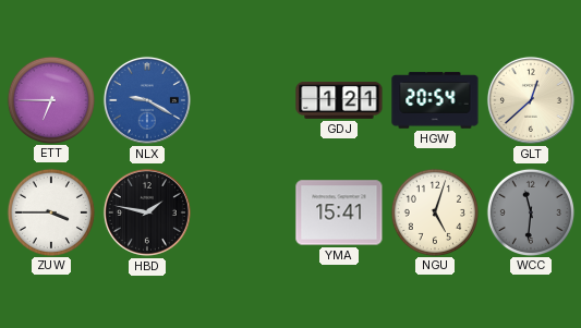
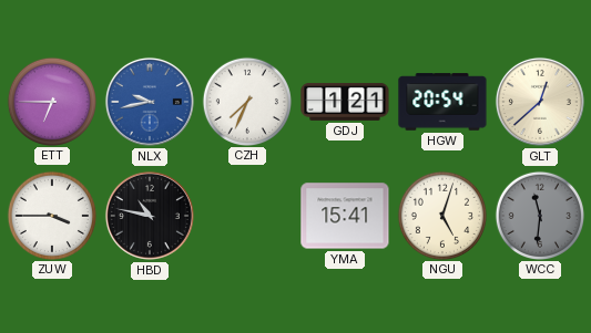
NLX: 9:20 -> 9:43
CZH: none -> 7:34
HBD: 1:47 -> 10:47
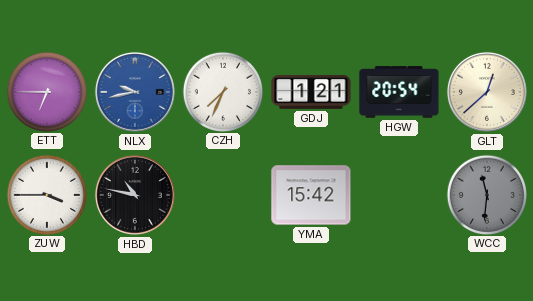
YMA: 15:41 -> 15:42
NGU: 5:03 -> none
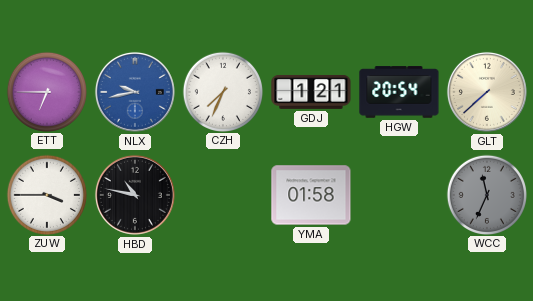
GLT: 12:38 -> 7:38
YMA: 15:42 -> 01:58
WCC: 11:31 -> 11:34
